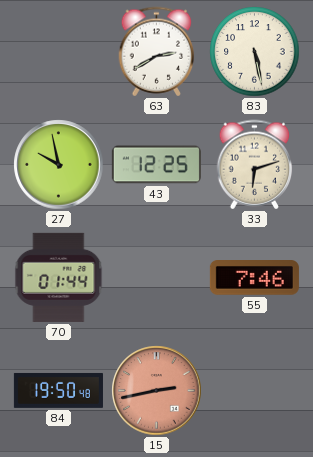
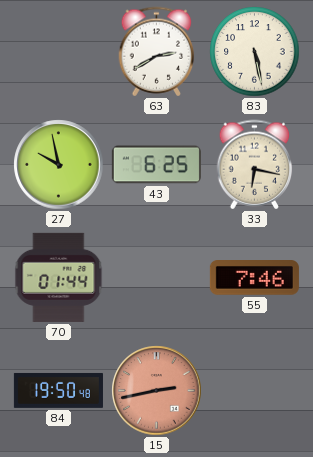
43: 12:25 -> 6:25
33: 6:12 -> 6:17
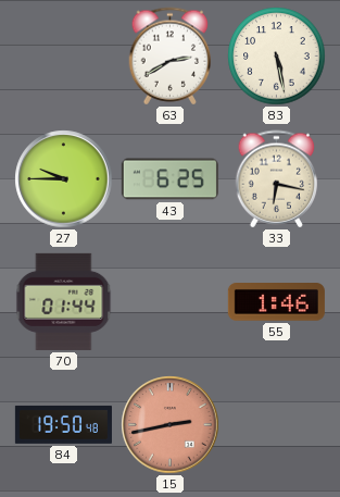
27: 9:58 -> 9:45
55: 7:46 -> 1:46
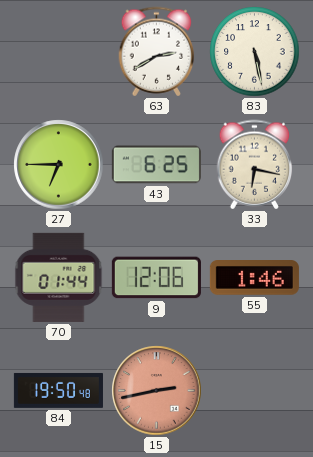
27: 9:45 -> 6:45
9: none -> 12:06
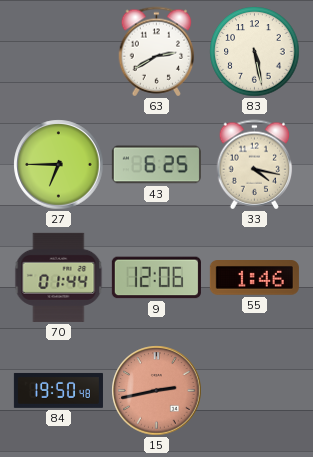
33: 6:17 -> 4:17
